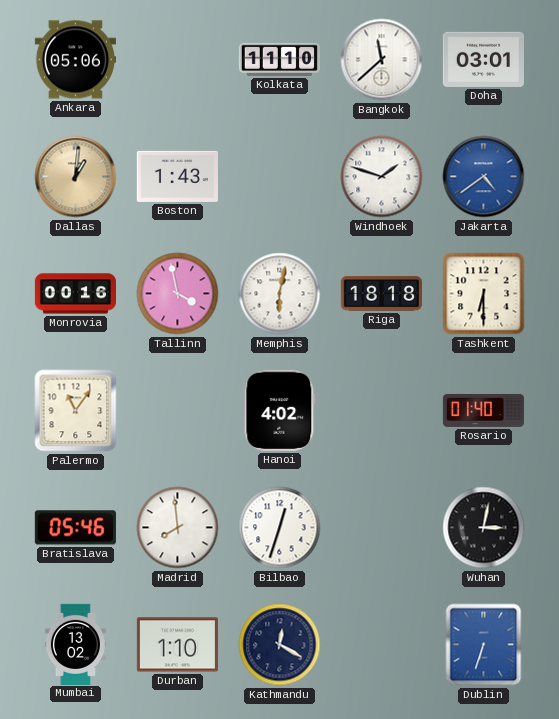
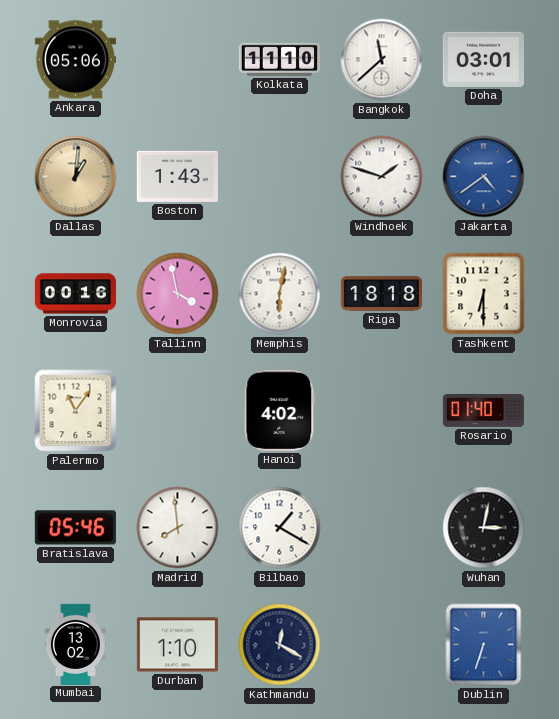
Bilbao: 12:33 -> 1:20
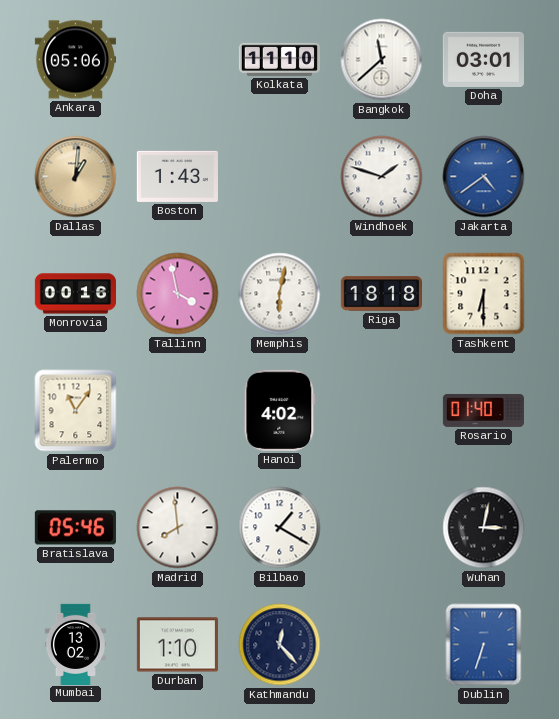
Kathmandu: 12:20 -> 12:23
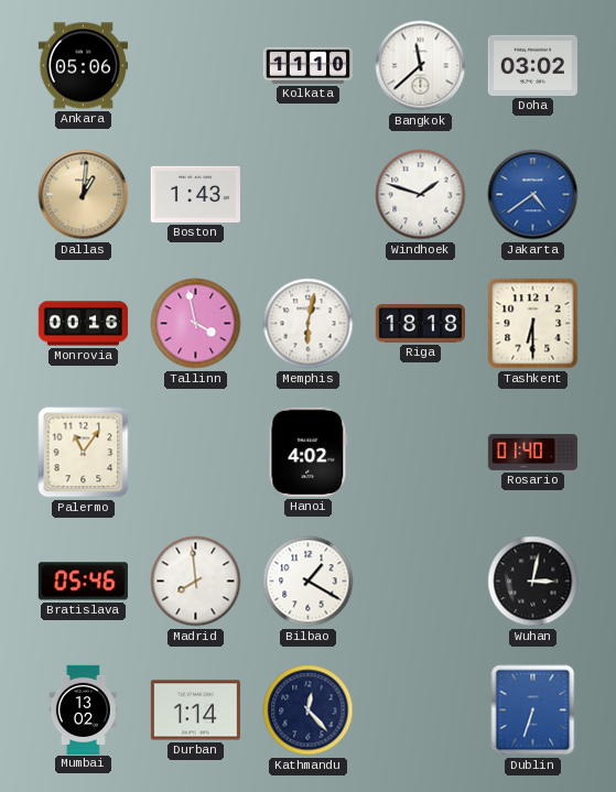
Doha: 03:01 -> 03:02
Durban: 1:10 -> 1:14
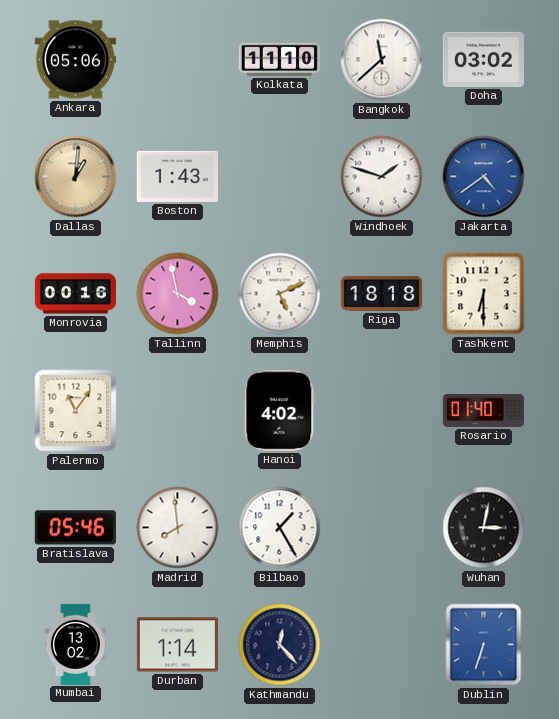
Memphis: 6:02 -> 5:11
Bilbao: 1:20 -> 1:25
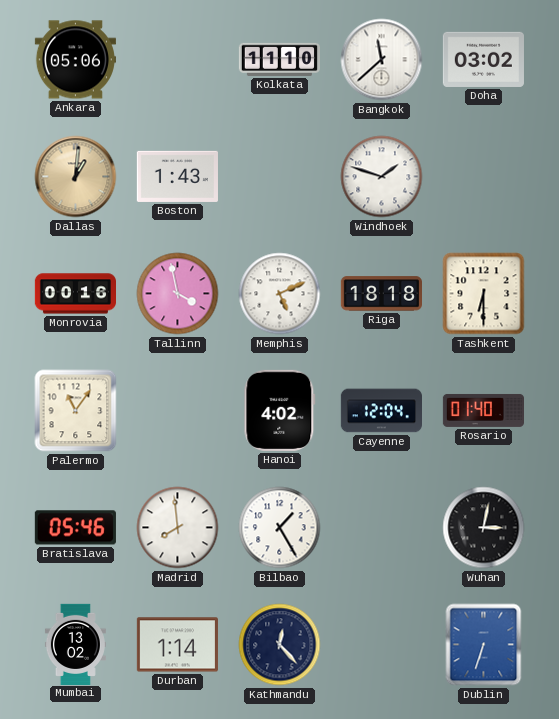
Jakarta: 4:39 -> none
Cayenne: none -> 12:04
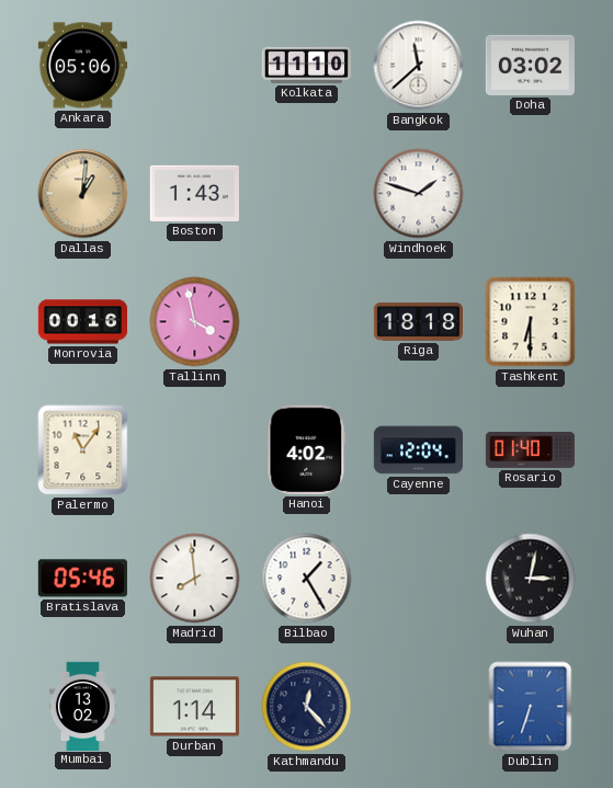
Memphis: 5:11 -> none
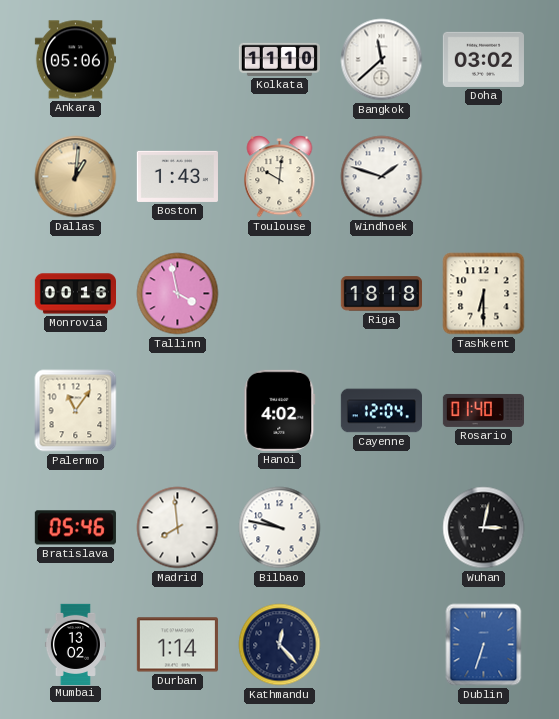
Toulouse: none -> 10:01
Bilbao: 1:25 -> 9:47
